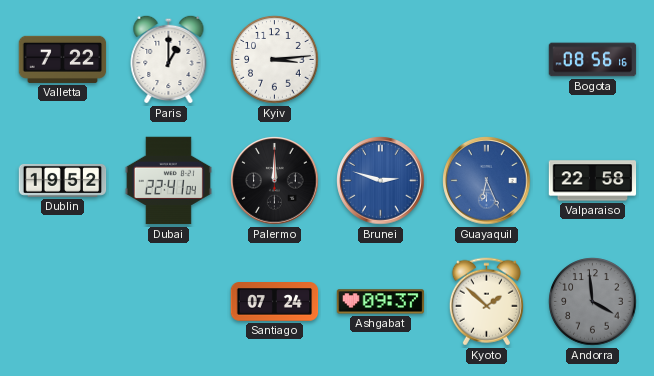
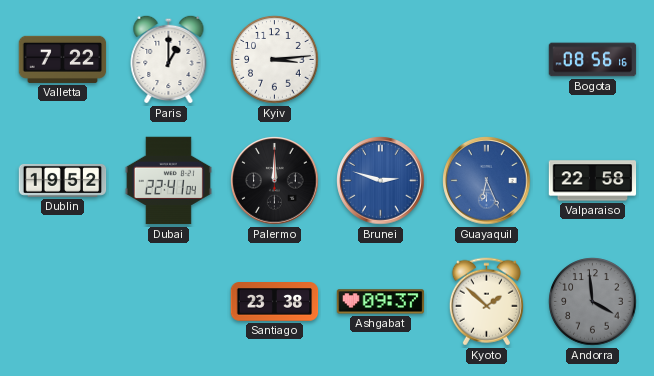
Santiago: 07:24 -> 23:38
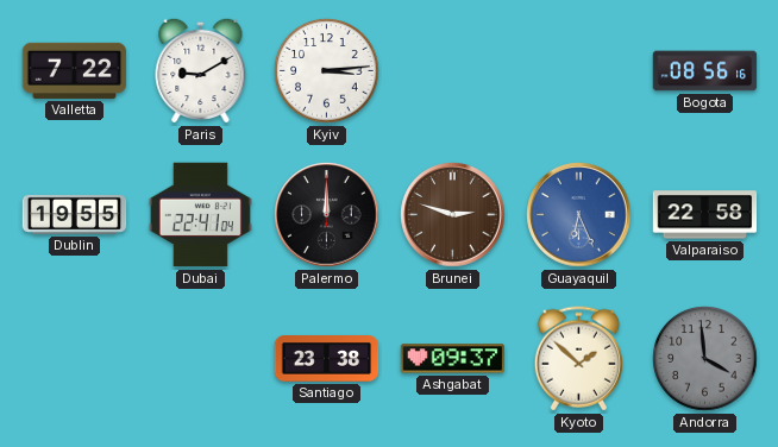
Paris: 1:00 -> 9:10
Dublin: 19:52 -> 19:55
Brunei dial: blue -> brown
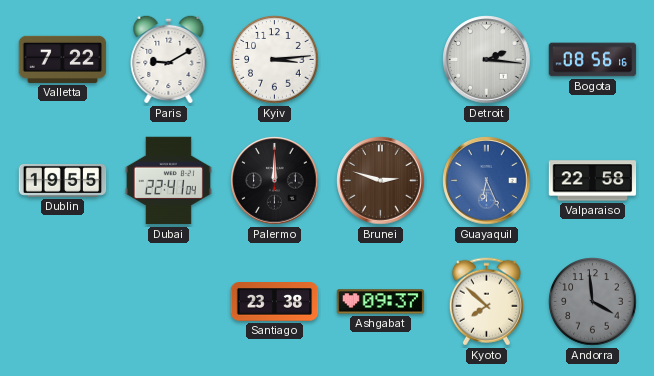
Detroit: none -> 2:16
Kyoto: 1:52 -> 7:52
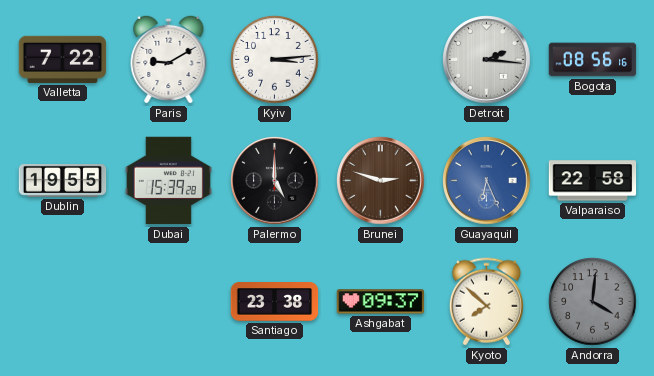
Dubai: 22:41 -> 15:39
Palermo: 12:00 -> 5:00
Andorra: 3:59 -> 4:01
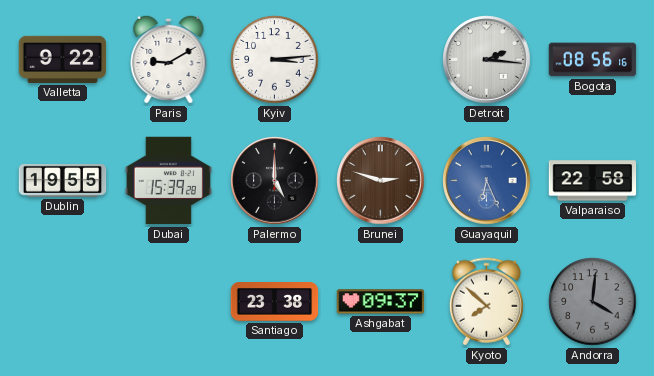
Valletta: 7:22 -> 9:22
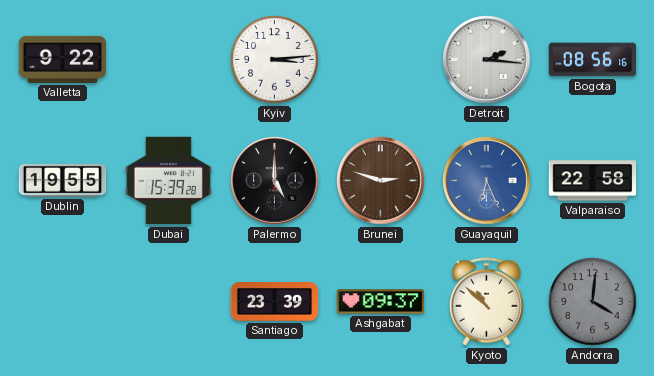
Paris: 9:10 -> none
Santiago: 23:38 -> 23:39
Kyoto: 7:52 -> 10:52
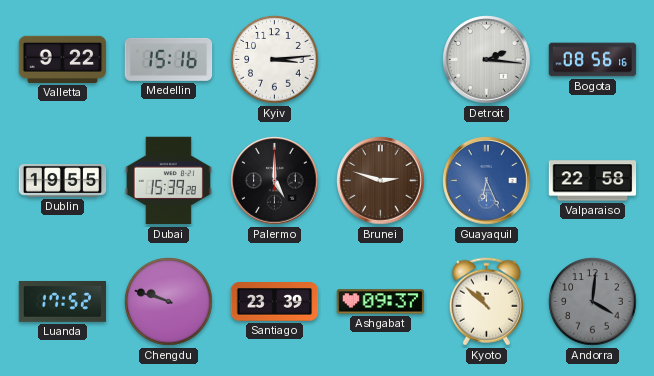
Medellin: none -> 15:16
Luanda: none -> 17:52
Chengdu: none -> 9:48
